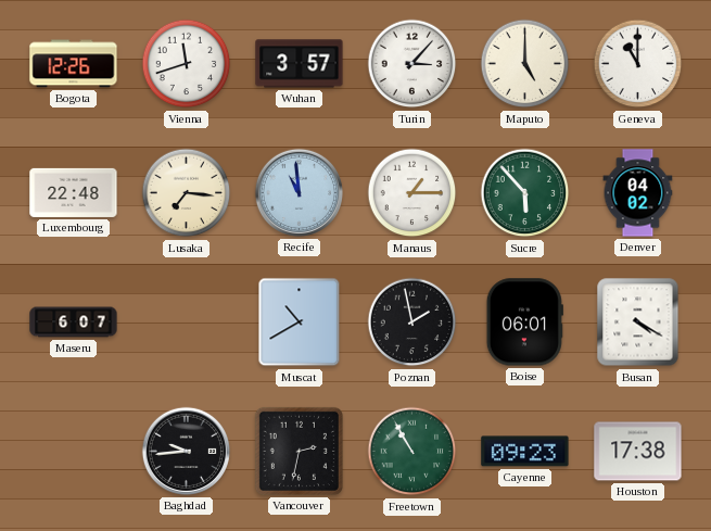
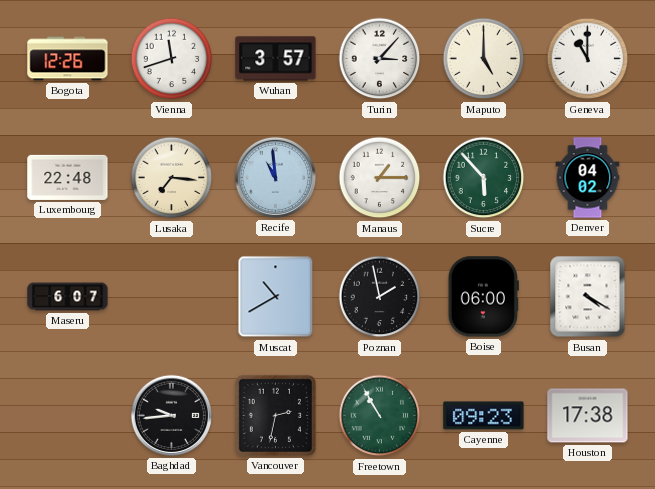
Boise: 06:01 -> 06:00
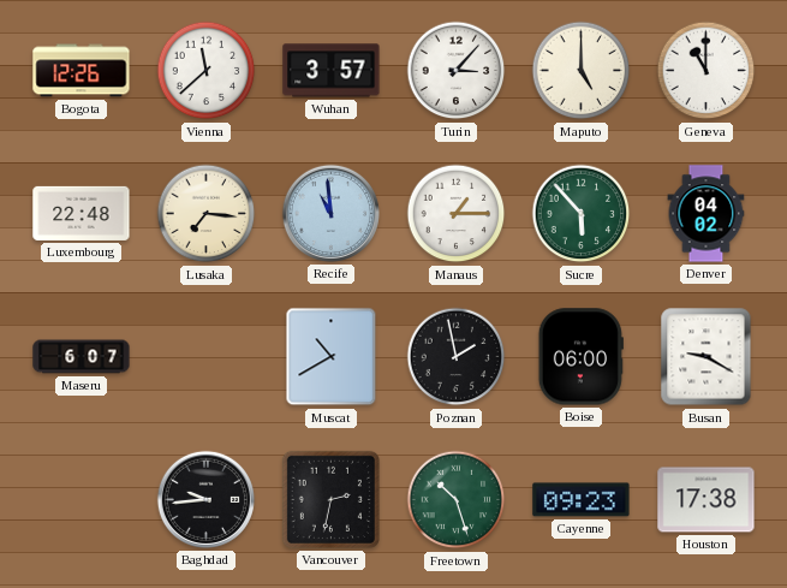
Vienna: 11:42 -> 11:38
Busan: 4:20 -> 9:20
Freetown: 10:55 -> 10:27
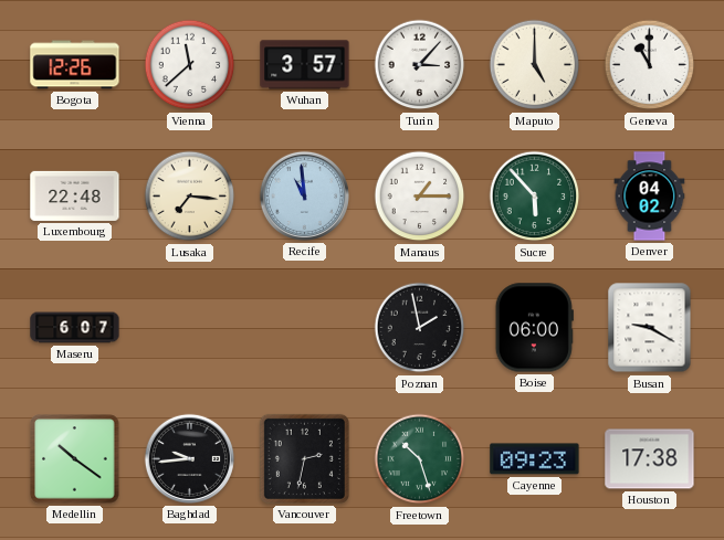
Muscat: 10:40 -> none
Medellin: none -> 10:21
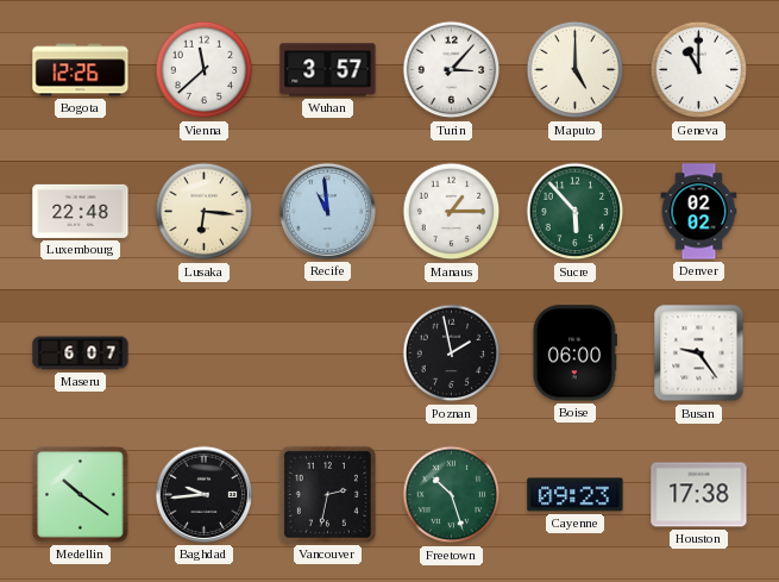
Lusaka: 7:16 -> 6:16
Denver: 04:02 -> 02:02
Busan: 9:20 -> 9:24
